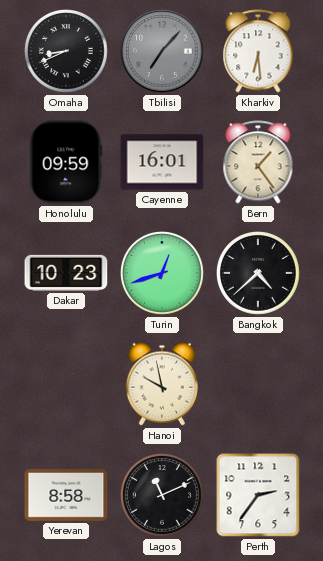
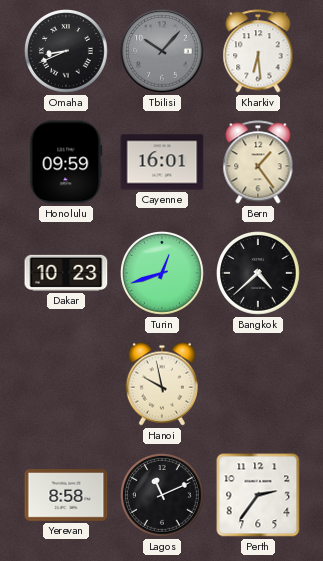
Tbilisi: 7:07 -> 10:07
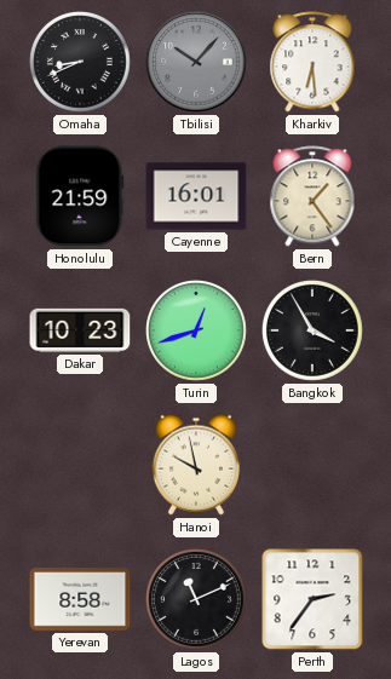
Honolulu: 09:59 -> 21:59
Bangkok: 4:38 -> 3:55
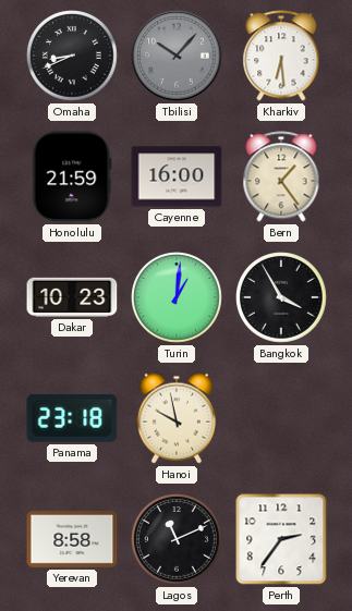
Cayenne: 16:01 -> 16:00
Turin: 12:42 -> 1:01
Panama: none -> 23:18
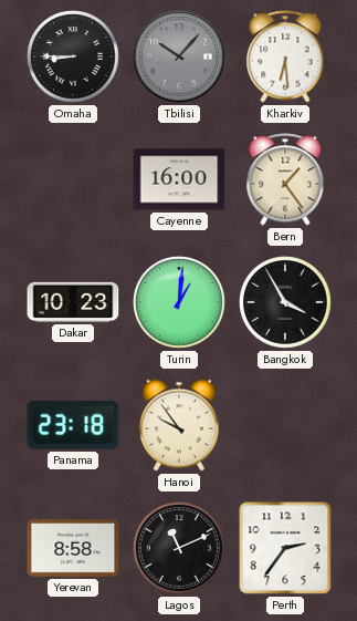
Omaha: 8:41 -> 8:45
Honolulu: 21:59 -> none
Hanoi: 9:58 -> 9:54
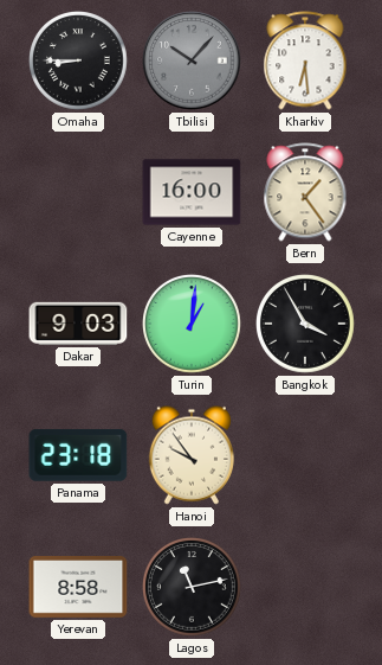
Dakar: 10:23 -> 9:03
Lagos: 11:11 -> 11:13
Perth: 2:36 -> none
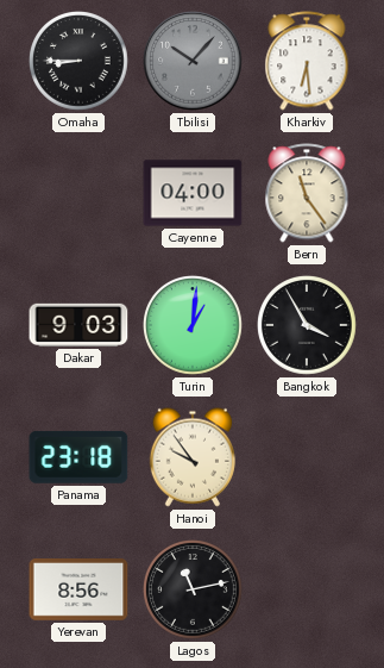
Cayenne: 16:00 -> 04:00
Bern: 1:24 -> 11:24
Yerevan: 8:58 -> 8:56
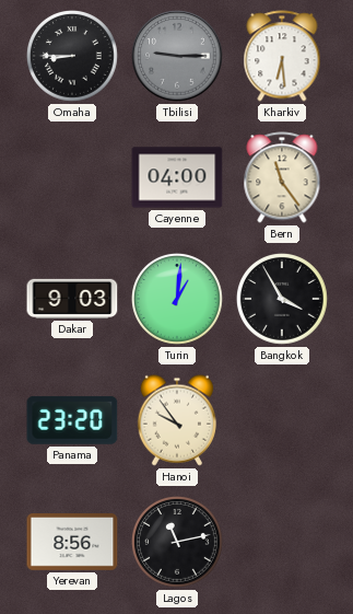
Tbilisi: 10:07 -> 9:15
Panama: 23:18 -> 23:20
